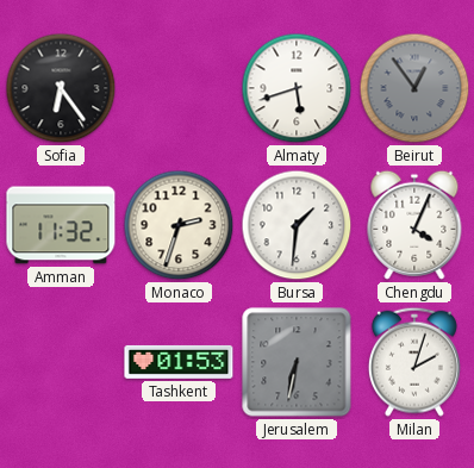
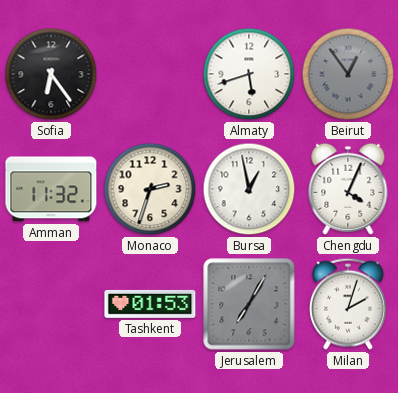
Bursa: 1:31 -> 12:58
Jerusalem: 6:32 -> 7:05
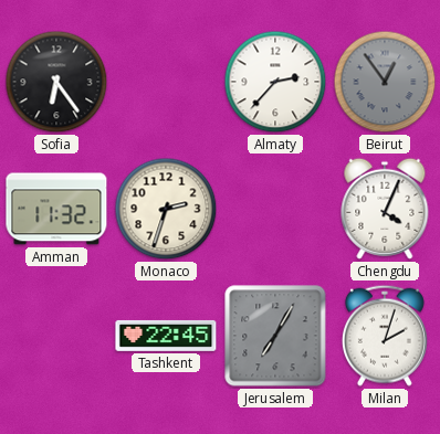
Almaty: 5:42 -> 2:37
Bursa: 12:58 -> none
Tashkent: 01:53 -> 22:45
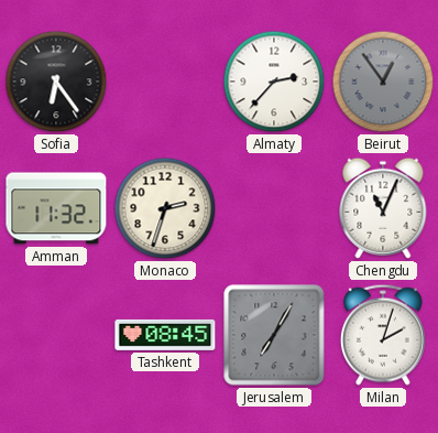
Chengdu: 4:04 -> 11:04
Tashkent: 22:45 -> 08:45
